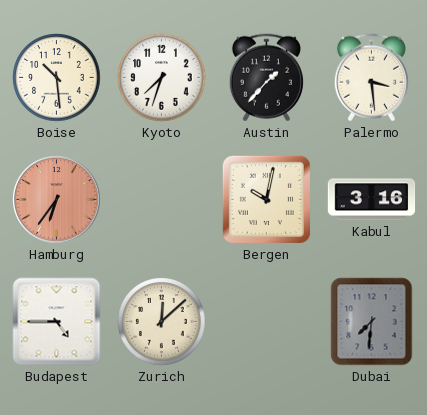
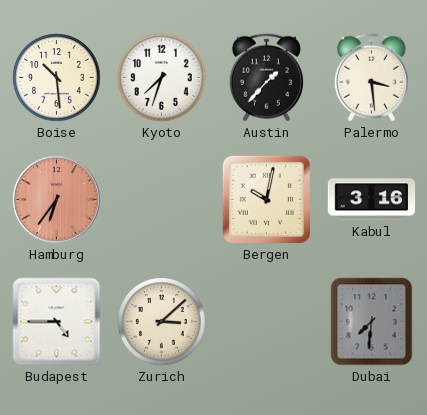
Zurich: 12:08 -> 3:08
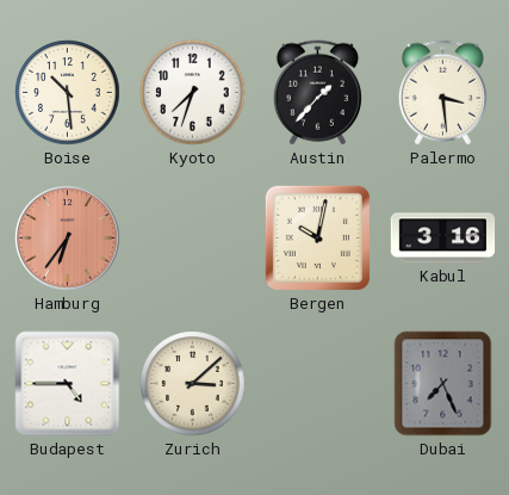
Dubai: 7:31 -> 7:26
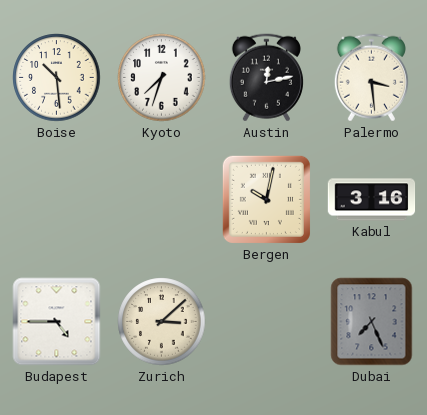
Austin: 1:37 -> 12:13
Hamburg: 6:36 -> none
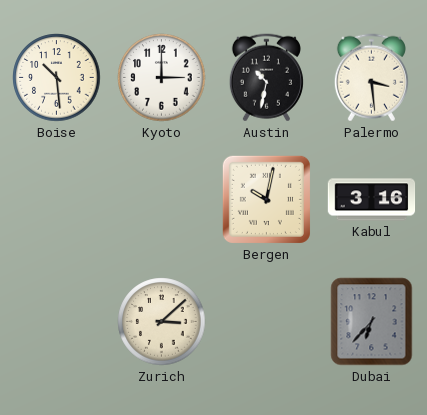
Kyoto: 7:33 -> 3:00
Austin: 12:13 -> 10:32
Budapest: 4:45 -> none
Dubai: 7:26 -> 6:37
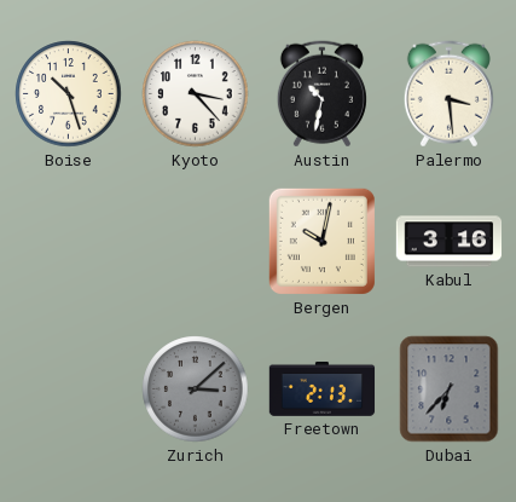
Boise: 10:29 -> 10:27
Kyoto: 3:00 -> 3:23
Zurich dial: cream -> grey
Freetown: none -> 2:13
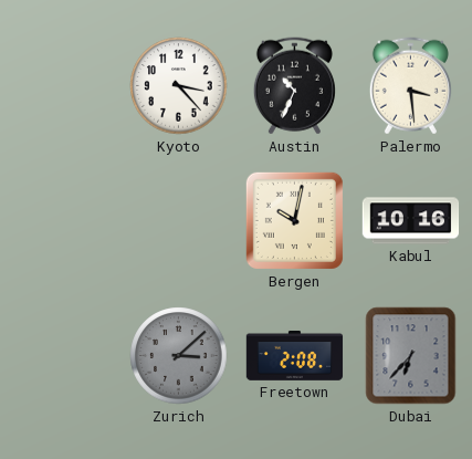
Boise: 10:27 -> none
Austin: 10:32 -> 10:34
Kabul: 3:16 -> 10:16
Freetown: 2:13 -> 2:08
